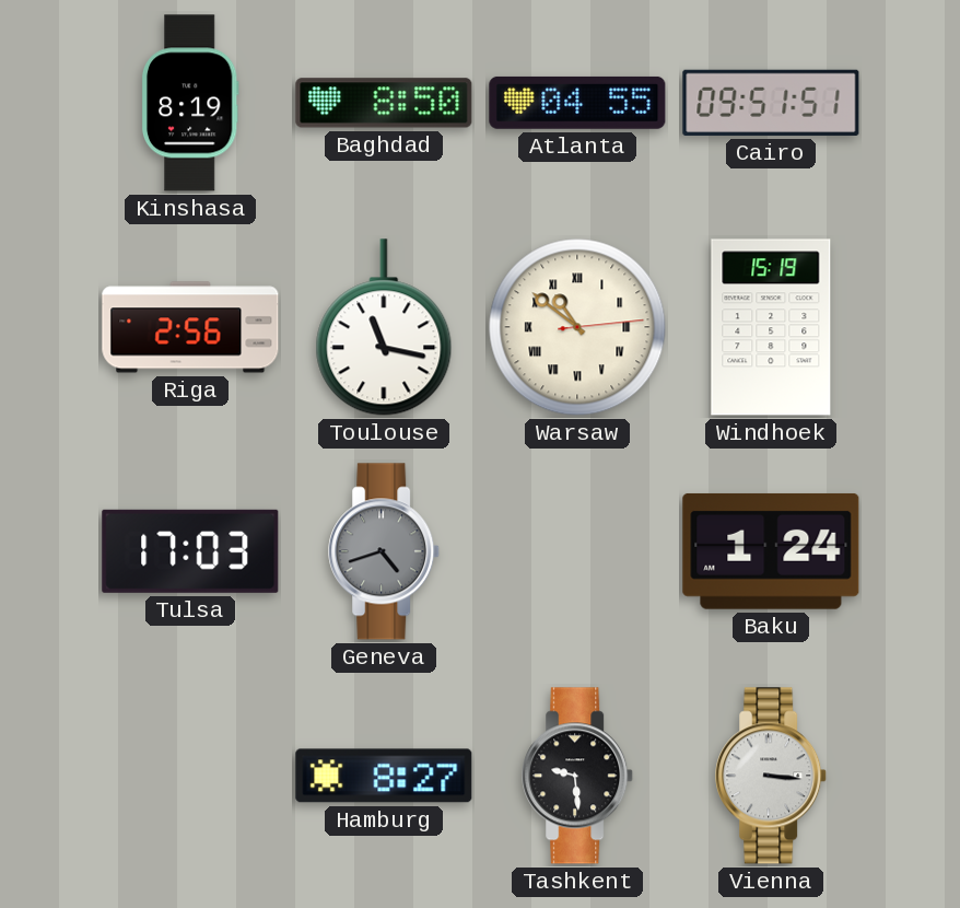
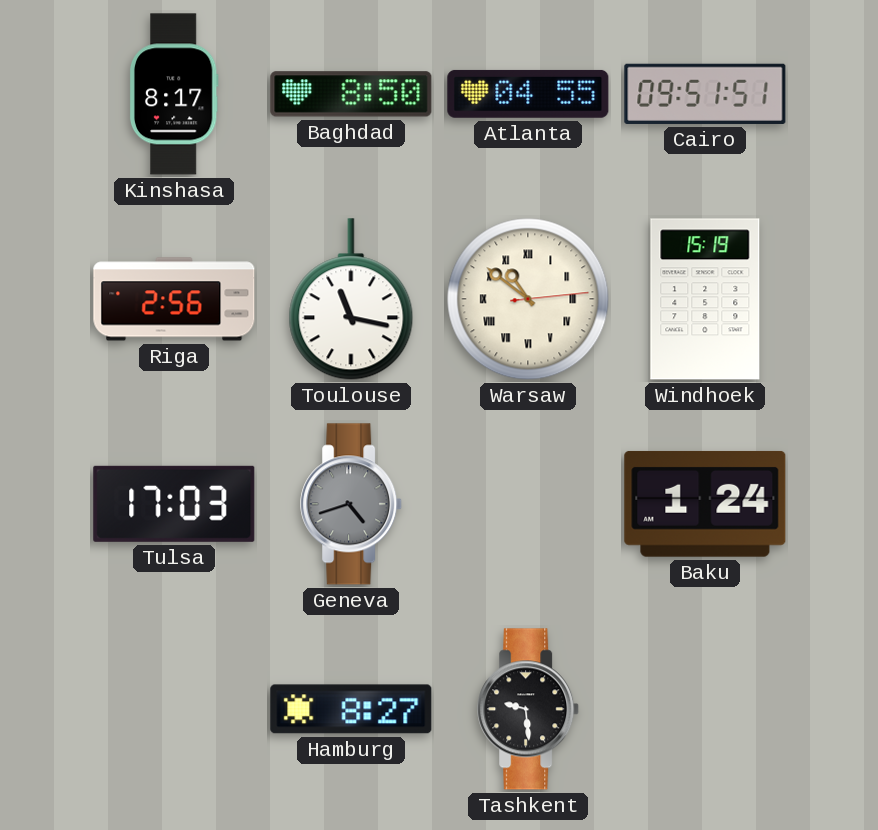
Kinshasa: 8:19 -> 8:17
Vienna: 3:16 -> none
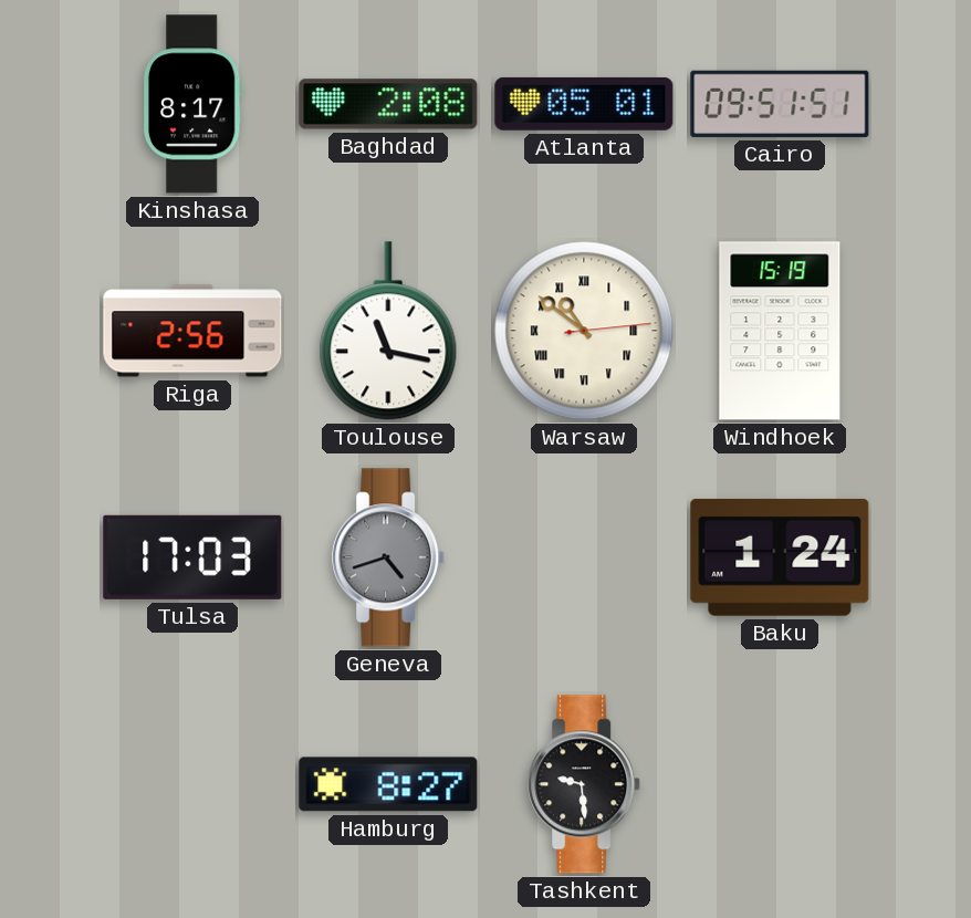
Baghdad: 8:50 -> 2:08
Atlanta: 04:55 -> 05:01
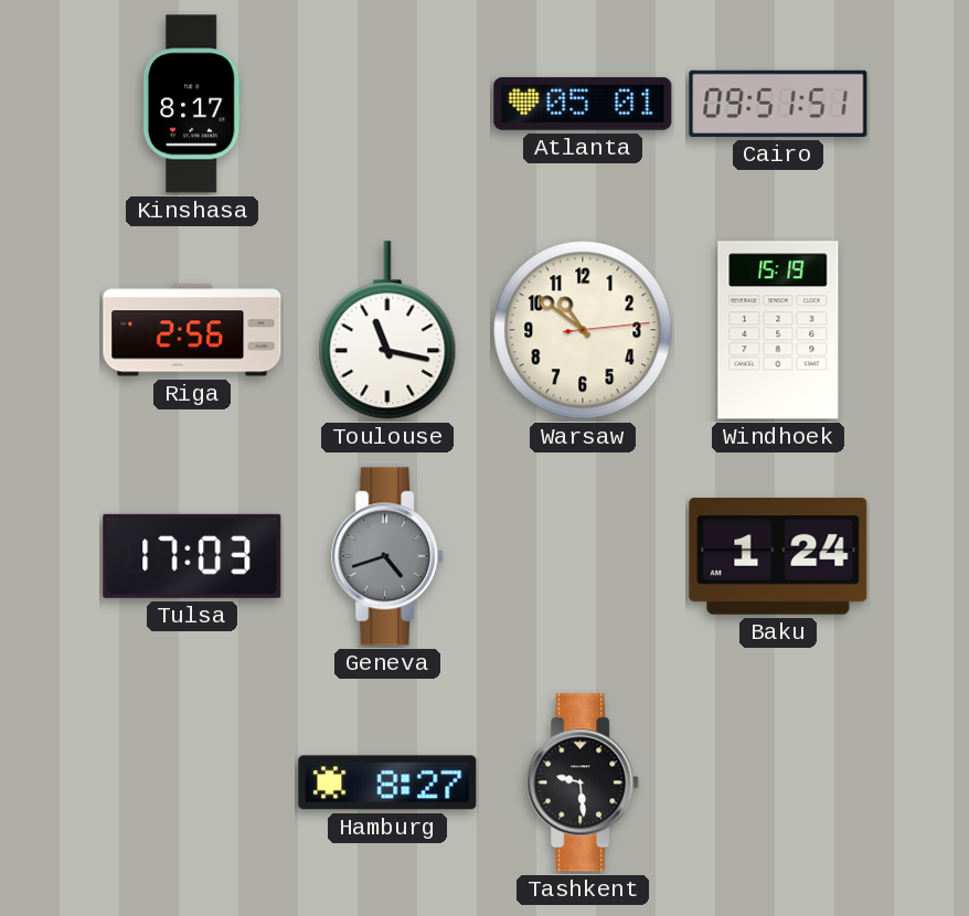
Baghdad: 2:08 -> none
Warsaw numerals: Roman -> Arabic
